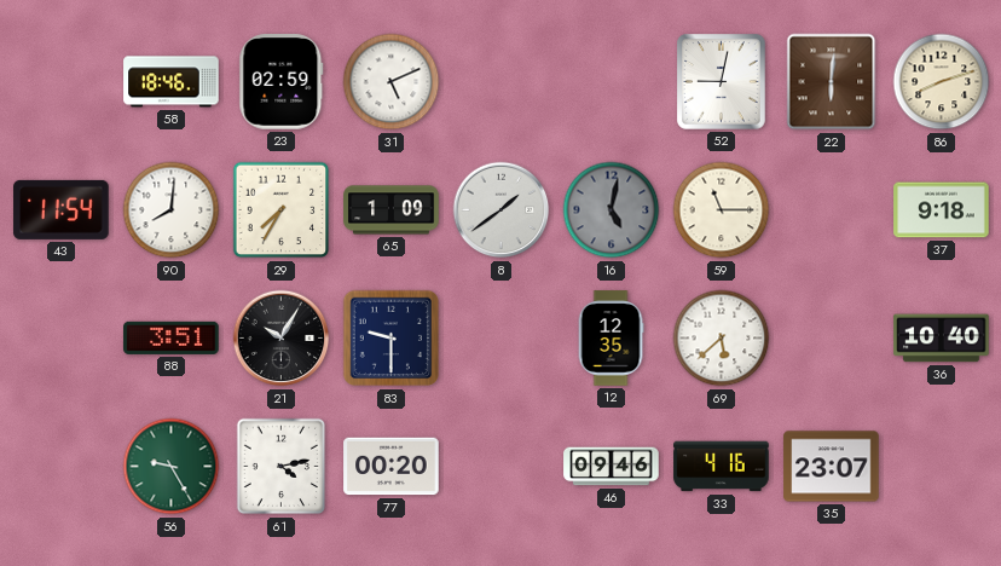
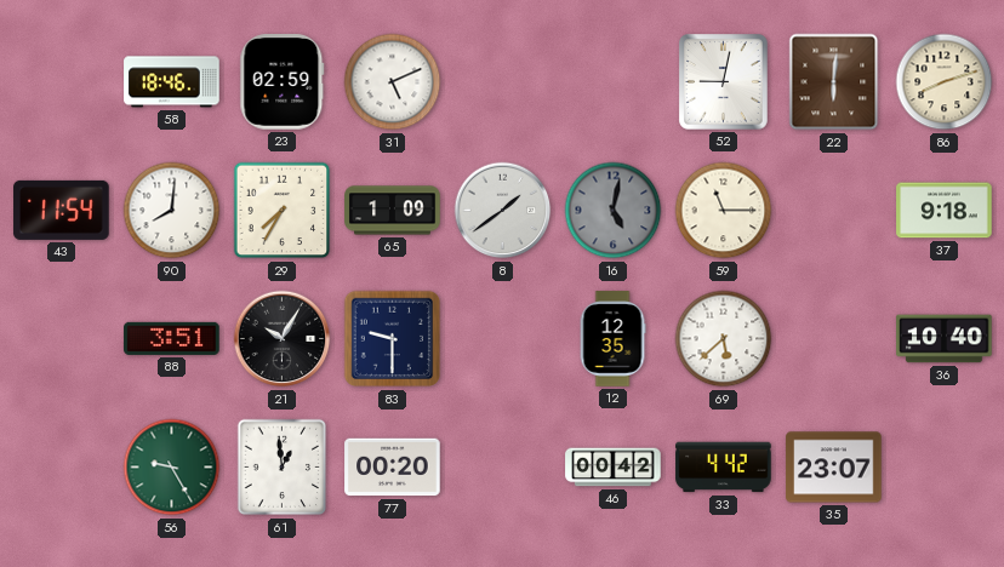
61: 4:13 -> 12:59
46: 09:46 -> 00:42
33: 4:16 -> 4:42
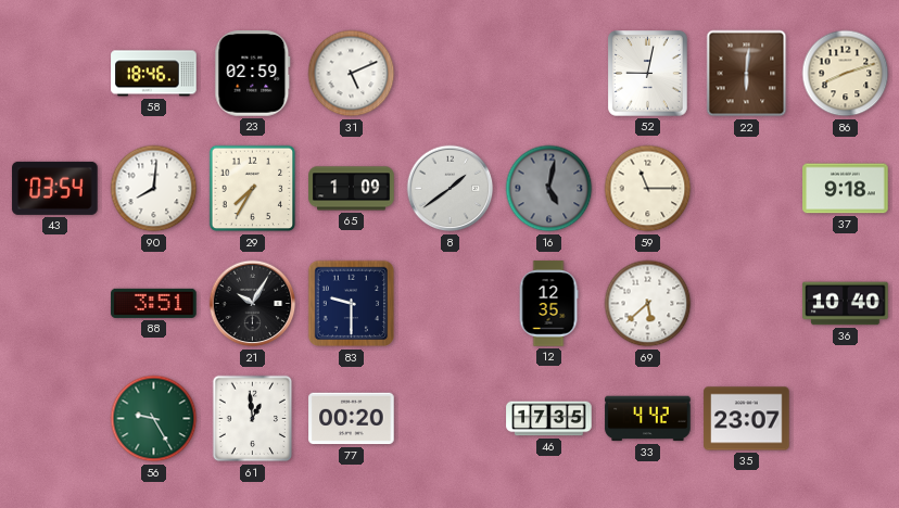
43: 11:54 -> 03:54
46: 00:42 -> 17:35
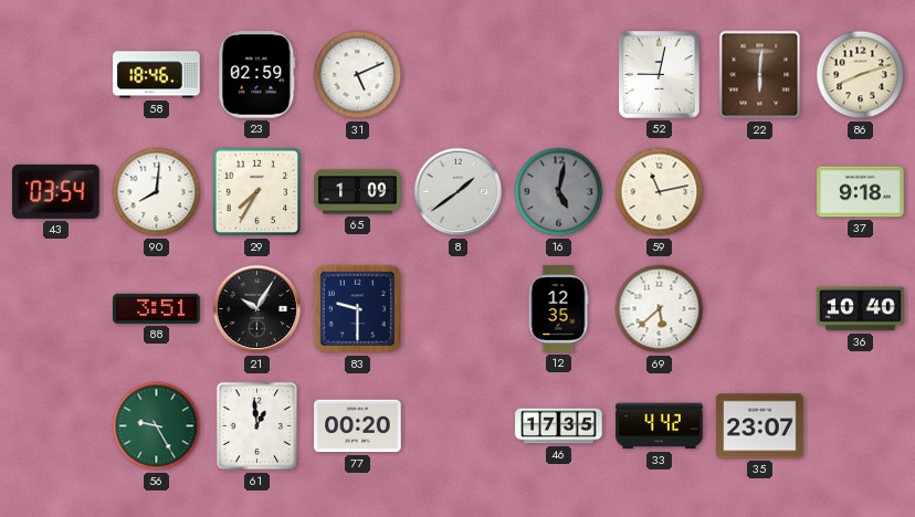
59: 11:15 -> 11:13
